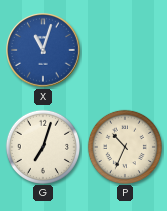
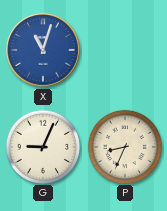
G: 7:03 -> 9:04
P: 10:34 -> 8:34
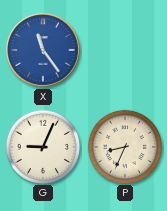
X: 11:03 -> 11:24
